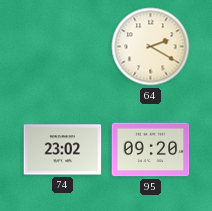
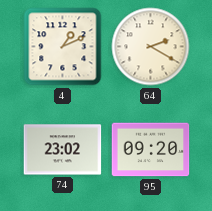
4: none -> 1:11
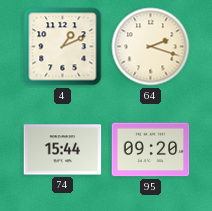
64: 2:20 -> 2:18
74: 23:02 -> 15:44
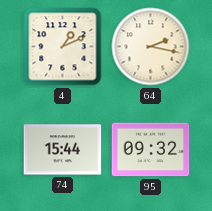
64: 2:18 -> 2:17
95: 09:20 -> 09:32
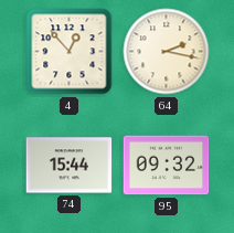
4: 1:11 -> 12:53
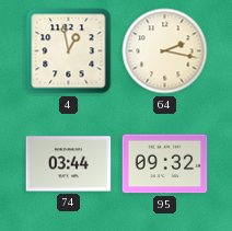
4: 12:53 -> 12:58
74: 15:44 -> 03:44
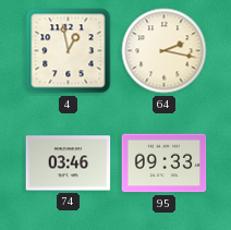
74: 03:44 -> 03:46
95: 09:32 -> 09:33
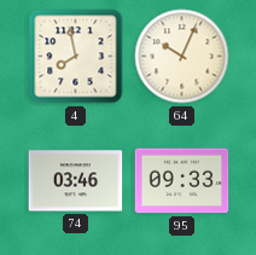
4: 12:58 -> 7:58
64: 2:17 -> 10:04
